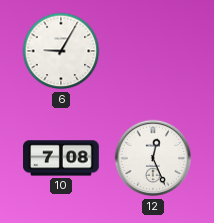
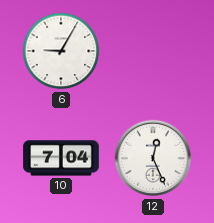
10: 7:08 -> 7:04
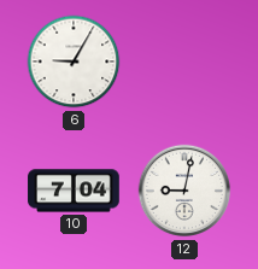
12: 12:26 -> 9:02
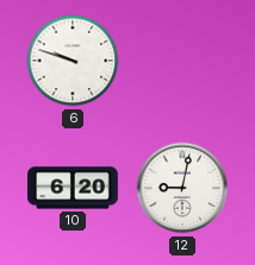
6: 9:05 -> 9:48
10: 7:04 -> 6:20
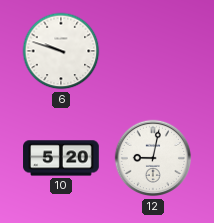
10: 6:20 -> 5:20
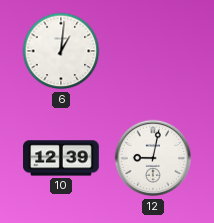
6: 9:48 -> 1:01
10: 5:20 -> 12:39
